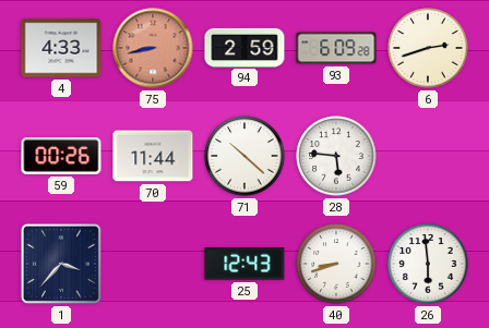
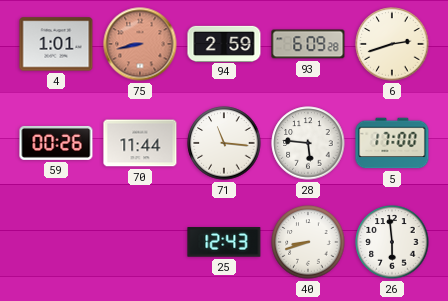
4: 4:33 -> 1:01
71: 10:22 -> 11:16
5: none -> 17:00
1: 3:37 -> none
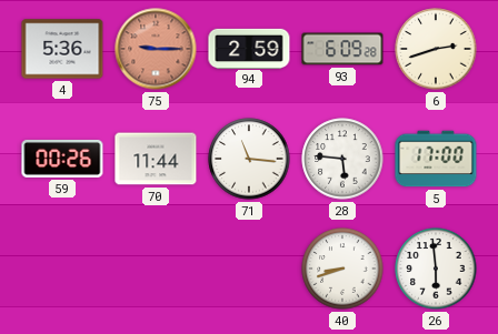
4: 1:01 -> 5:36
75: 8:43 -> 9:15
25: 12:43 -> none
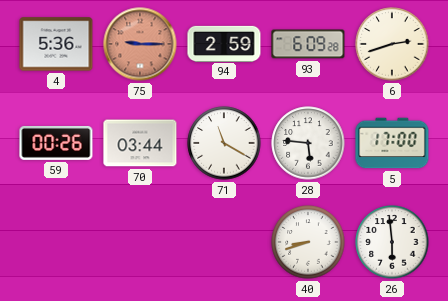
70: 11:44 -> 03:44
71: 11:16 -> 11:20
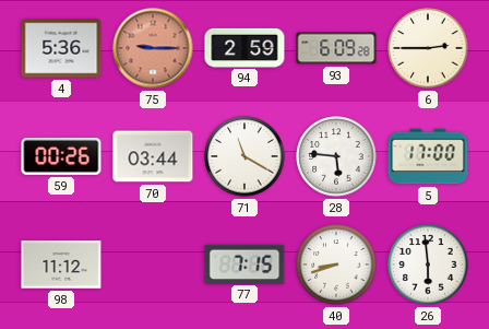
6: 2:42 -> 2:45
98: none -> 11:12
77: none -> 7:15
